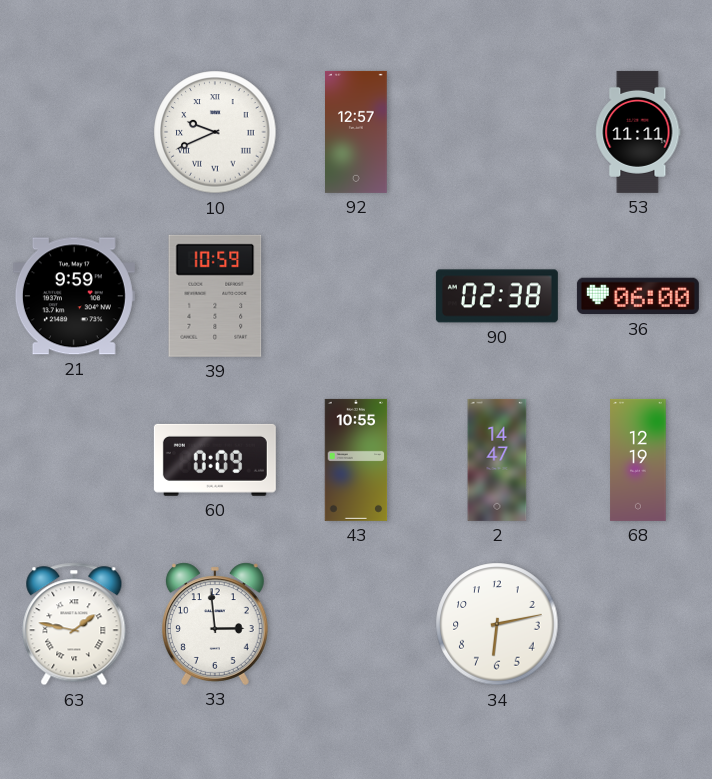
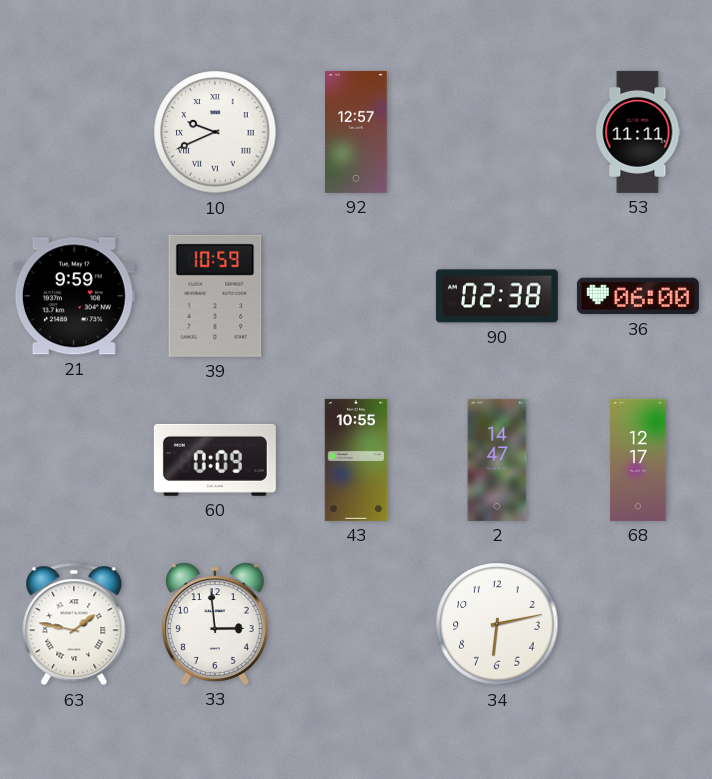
68: 12:19 -> 12:17
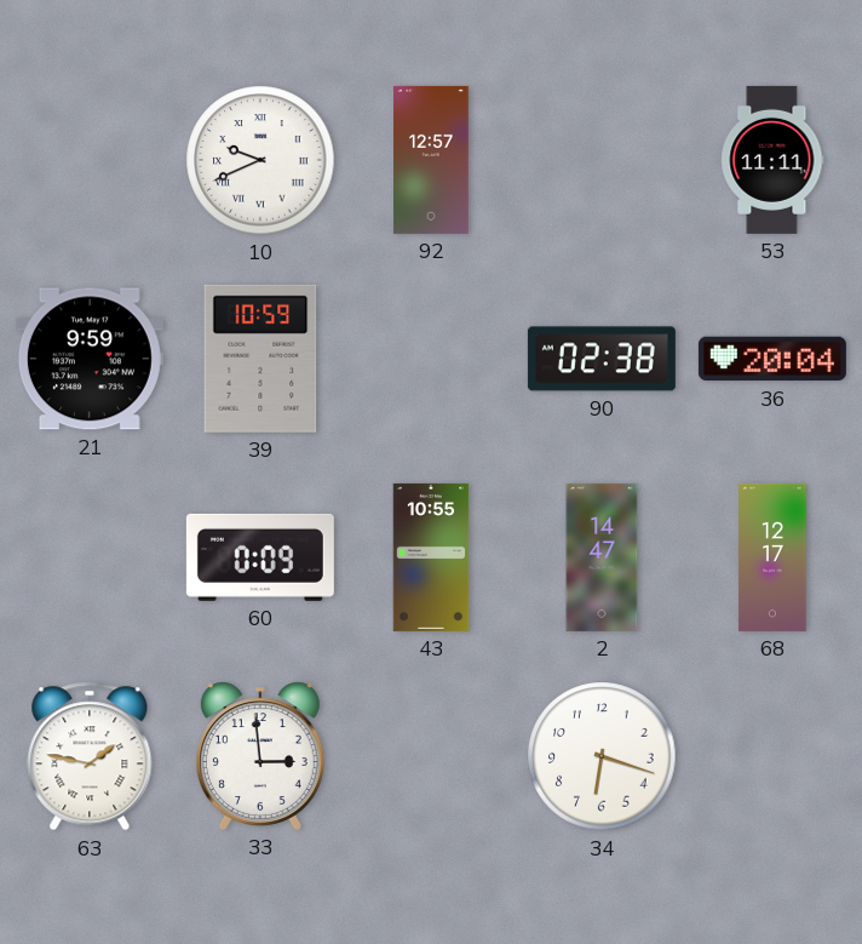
36: 06:00 -> 20:04
34: 6:13 -> 6:18
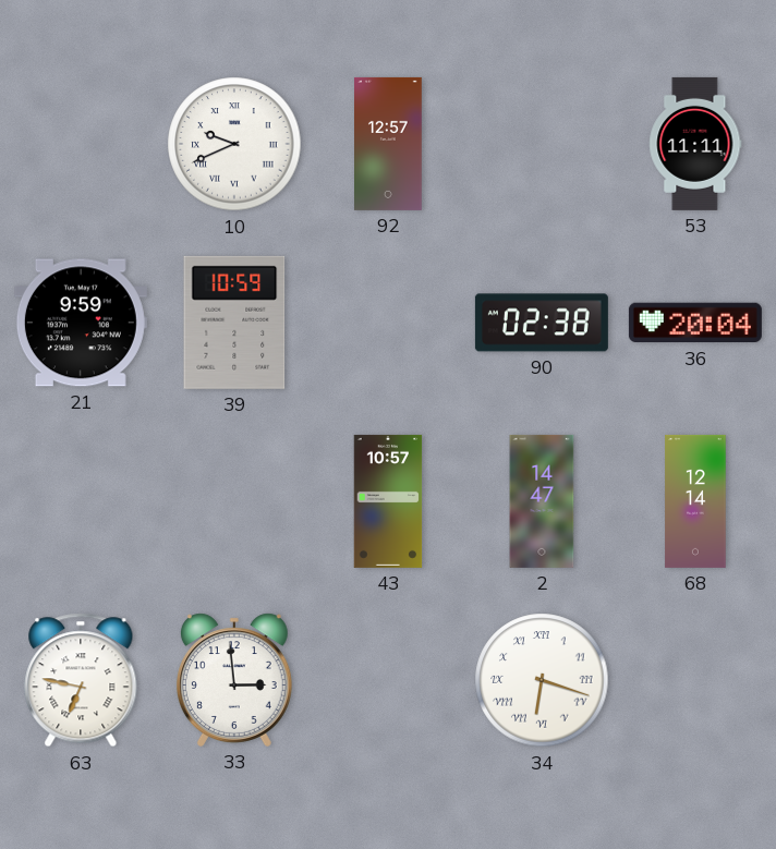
60: 0:09 -> none
43: 10:55 -> 10:57
68: 12:17 -> 12:14
63: 1:47 -> 6:47
34 numerals: Arabic -> Roman
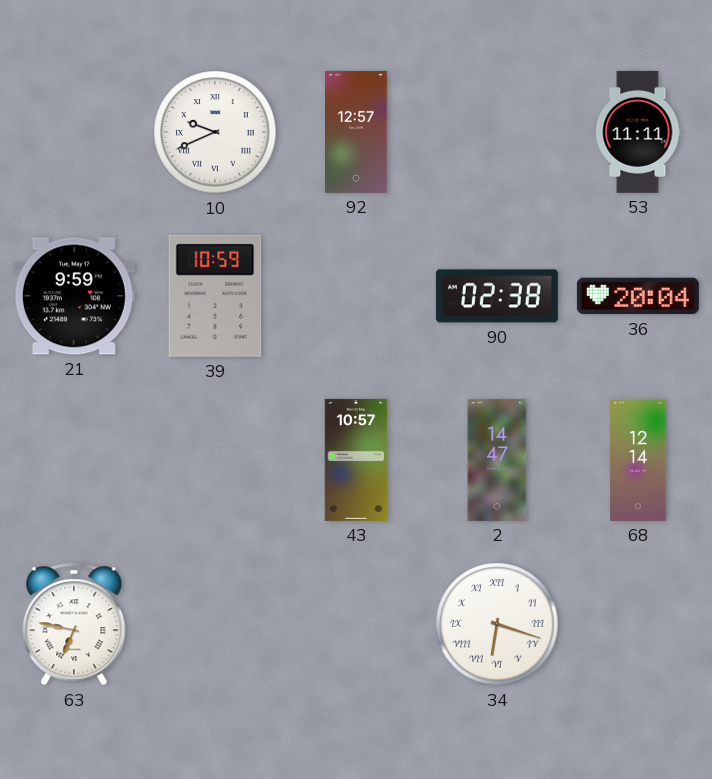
33: 2:59 -> none
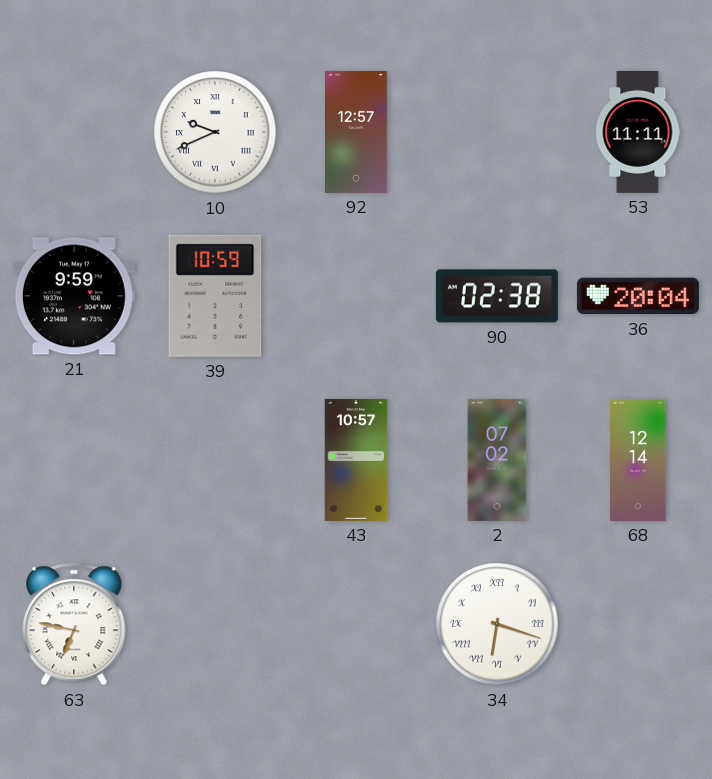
2: 14:47 -> 07:02
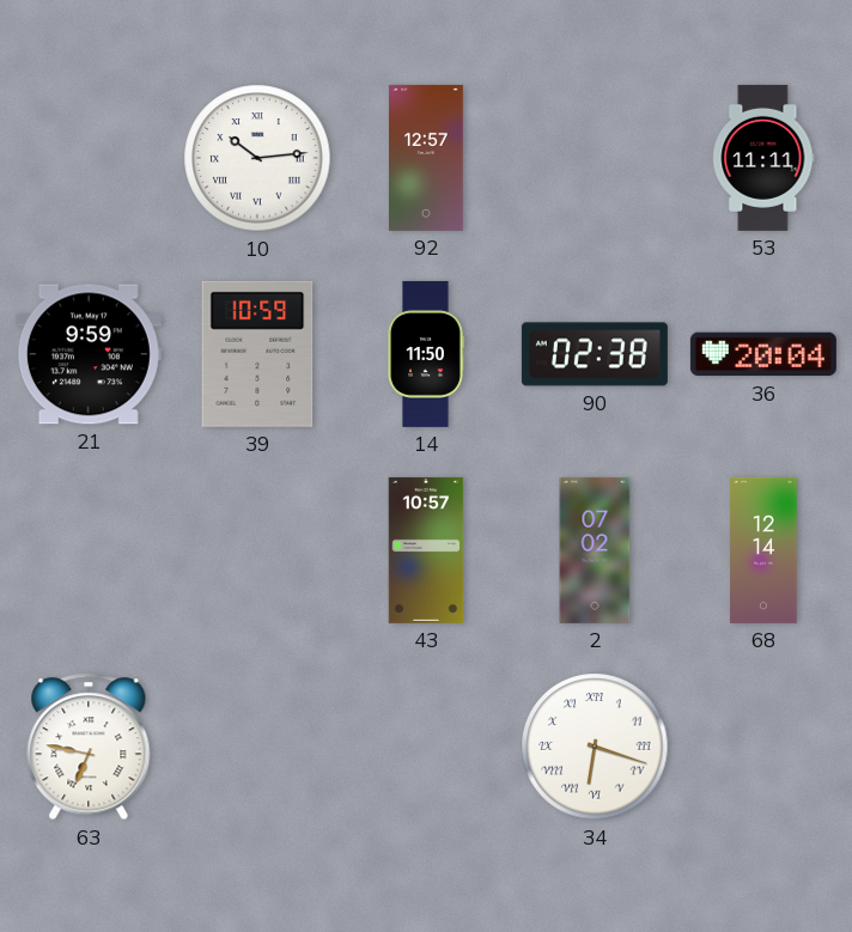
10: 9:41 -> 10:14
14: none -> 11:50
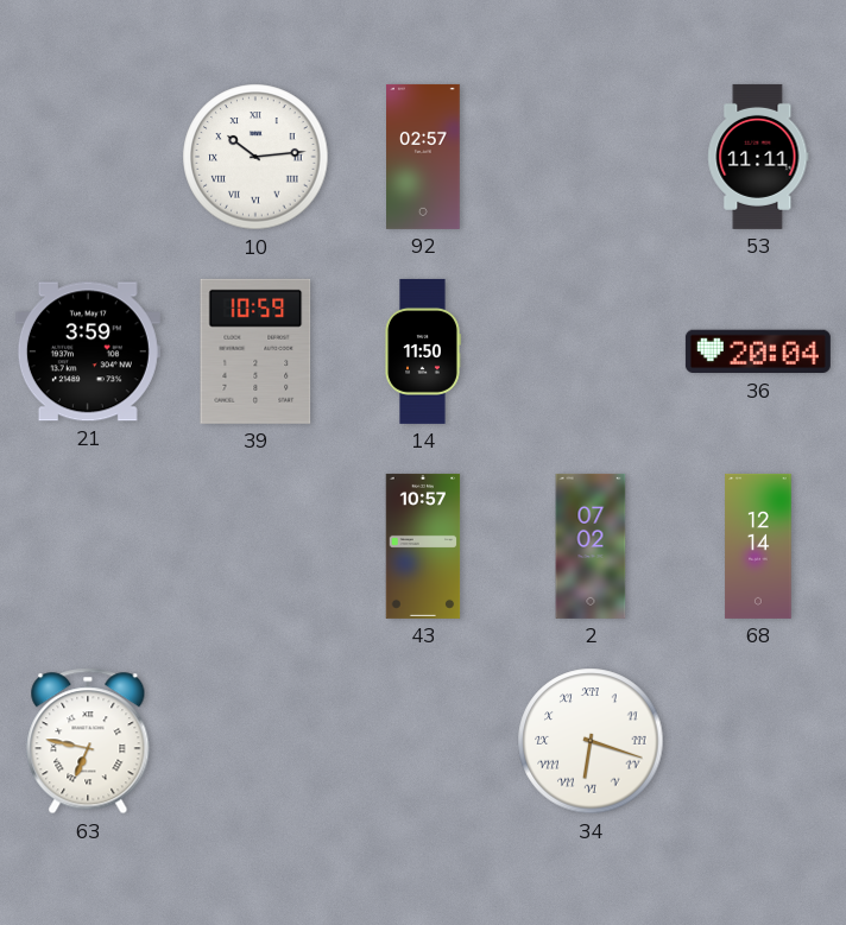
92: 12:57 -> 02:57
21: 9:59 -> 3:59
90: 02:38 -> none
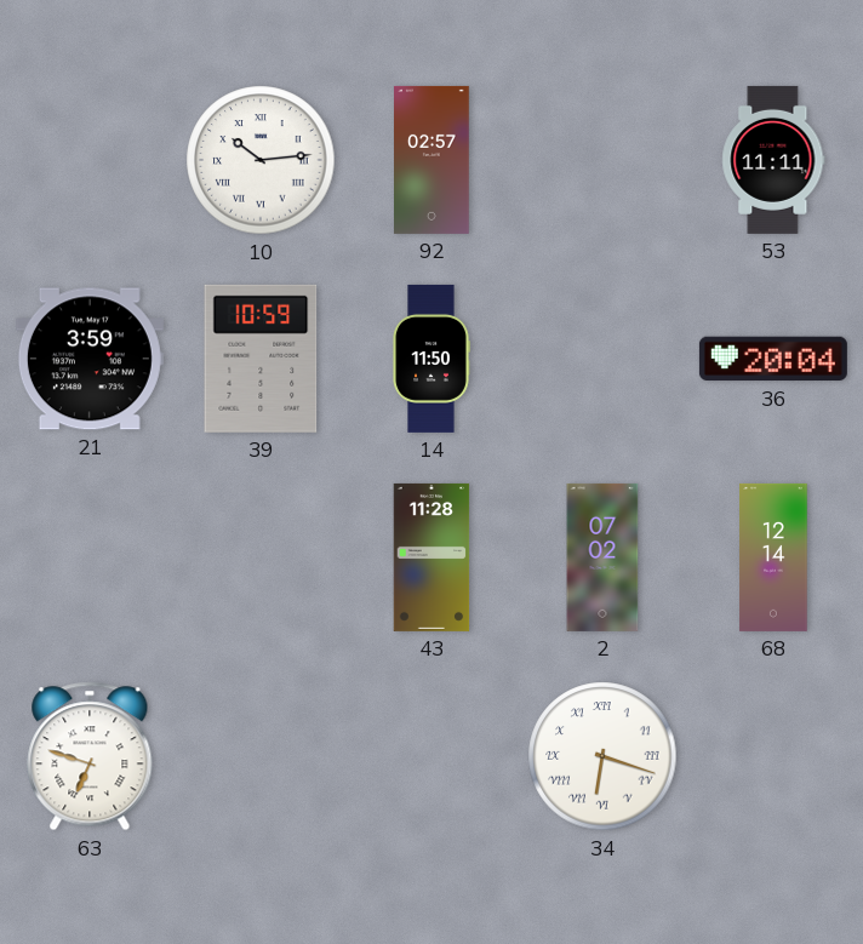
43: 10:57 -> 11:28
63: 6:47 -> 6:48
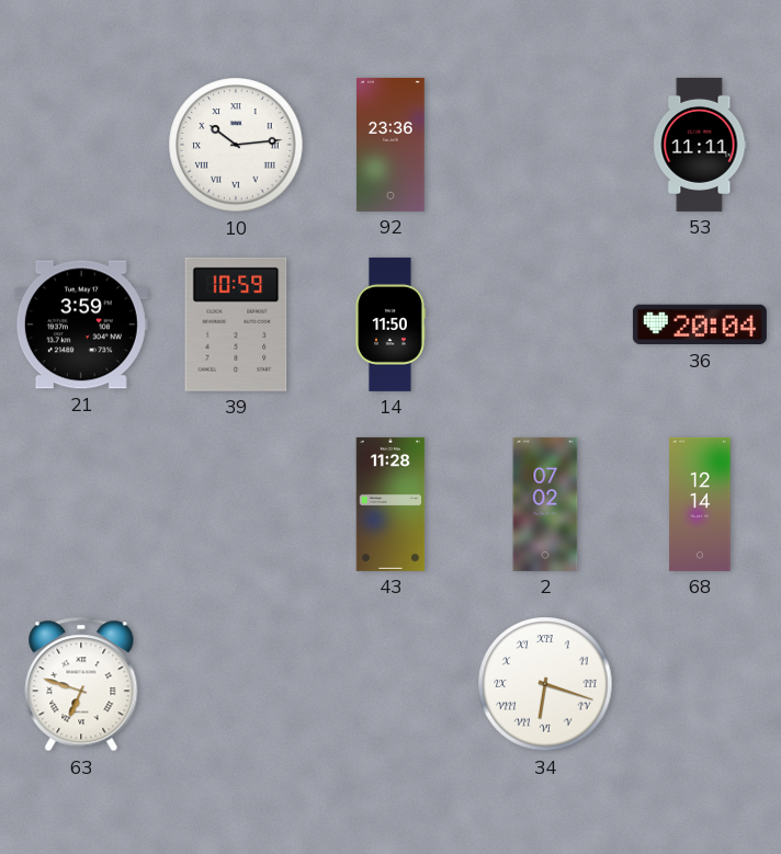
92: 02:57 -> 23:36
